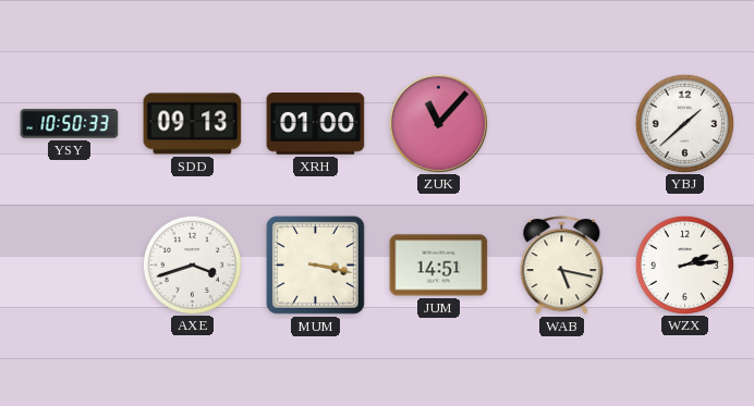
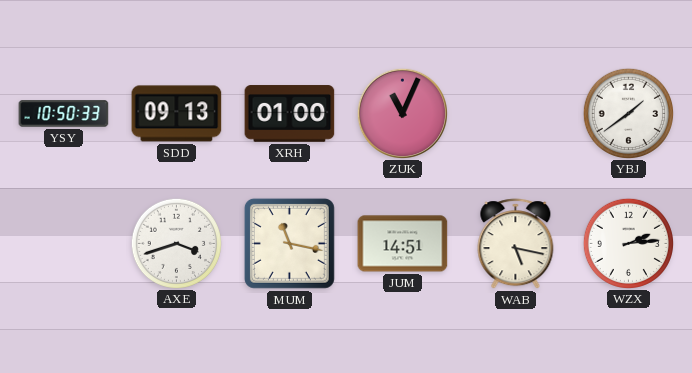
ZUK: 11:07 -> 11:04
YBJ: 1:38 -> 1:39
MUM: 3:17 -> 11:17
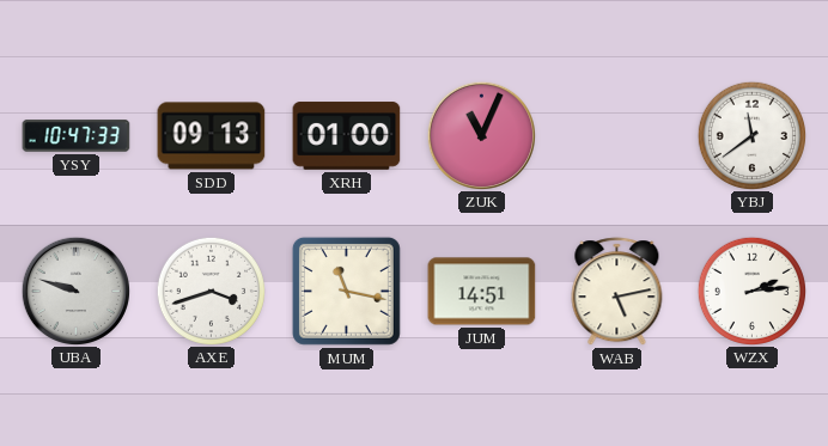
YSY: 10:50 -> 10:47
YBJ: 1:39 -> 11:39
UBA: none -> 9:48
WAB: 5:17 -> 5:13
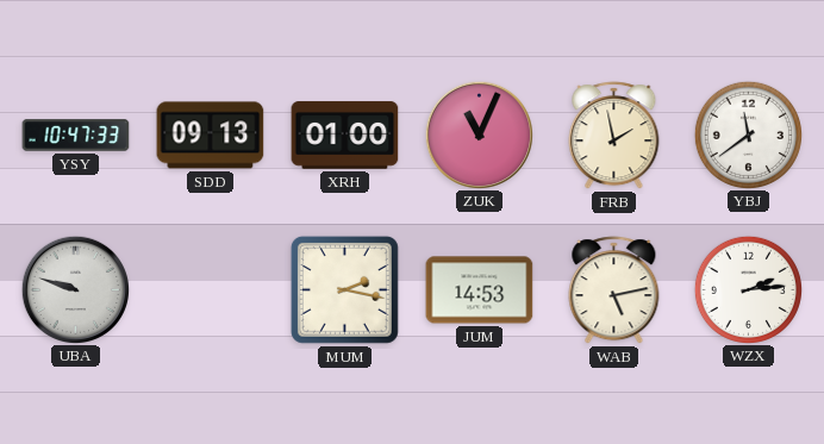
FRB: none -> 1:58
AXE: 3:42 -> none
MUM: 11:17 -> 2:17
JUM: 14:51 -> 14:53
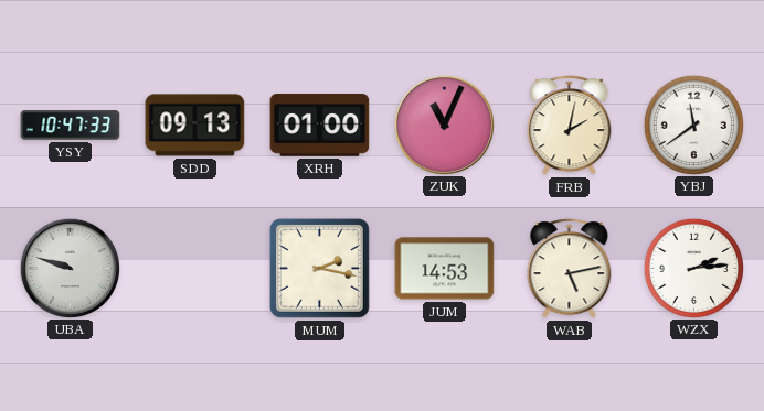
FRB: 1:58 -> 2:02
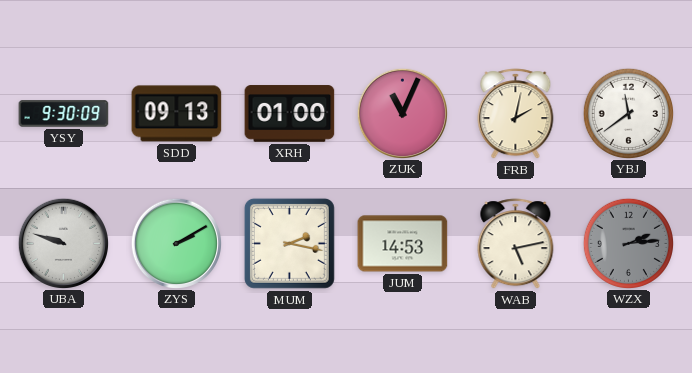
YSY: 10:47 -> 9:30
ZYS: none -> 2:10
WZX dial: white -> grey
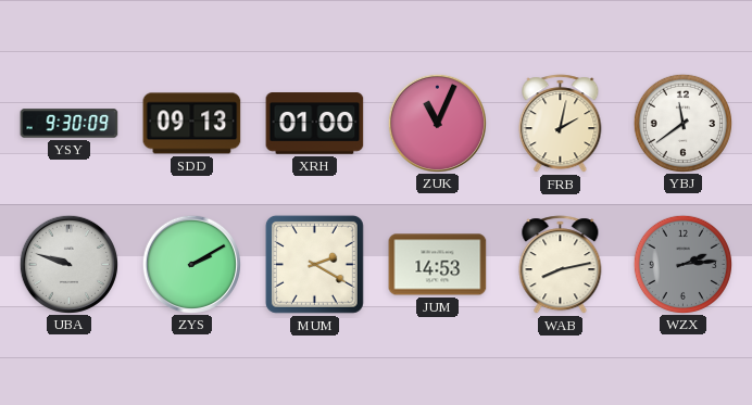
MUM: 2:17 -> 2:20
WAB: 5:13 -> 8:13
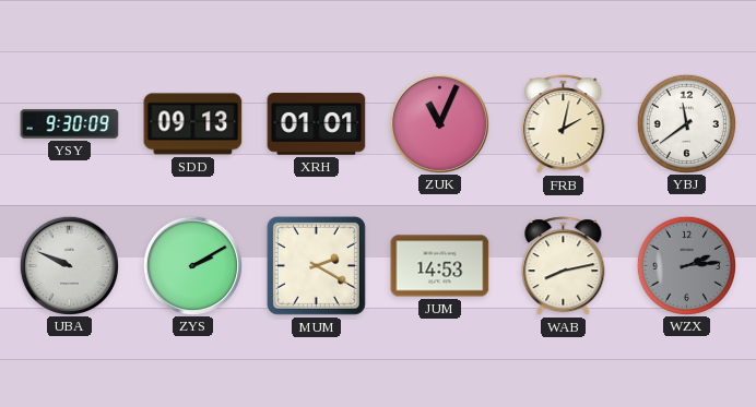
XRH: 01:00 -> 01:01
UBA: 9:48 -> 9:49
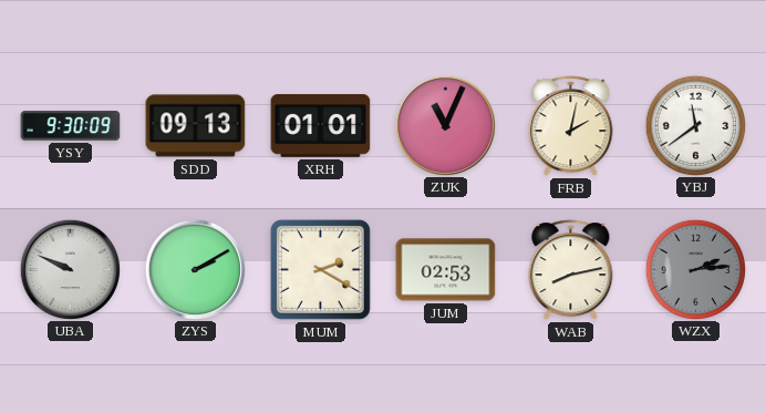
JUM: 14:53 -> 02:53
